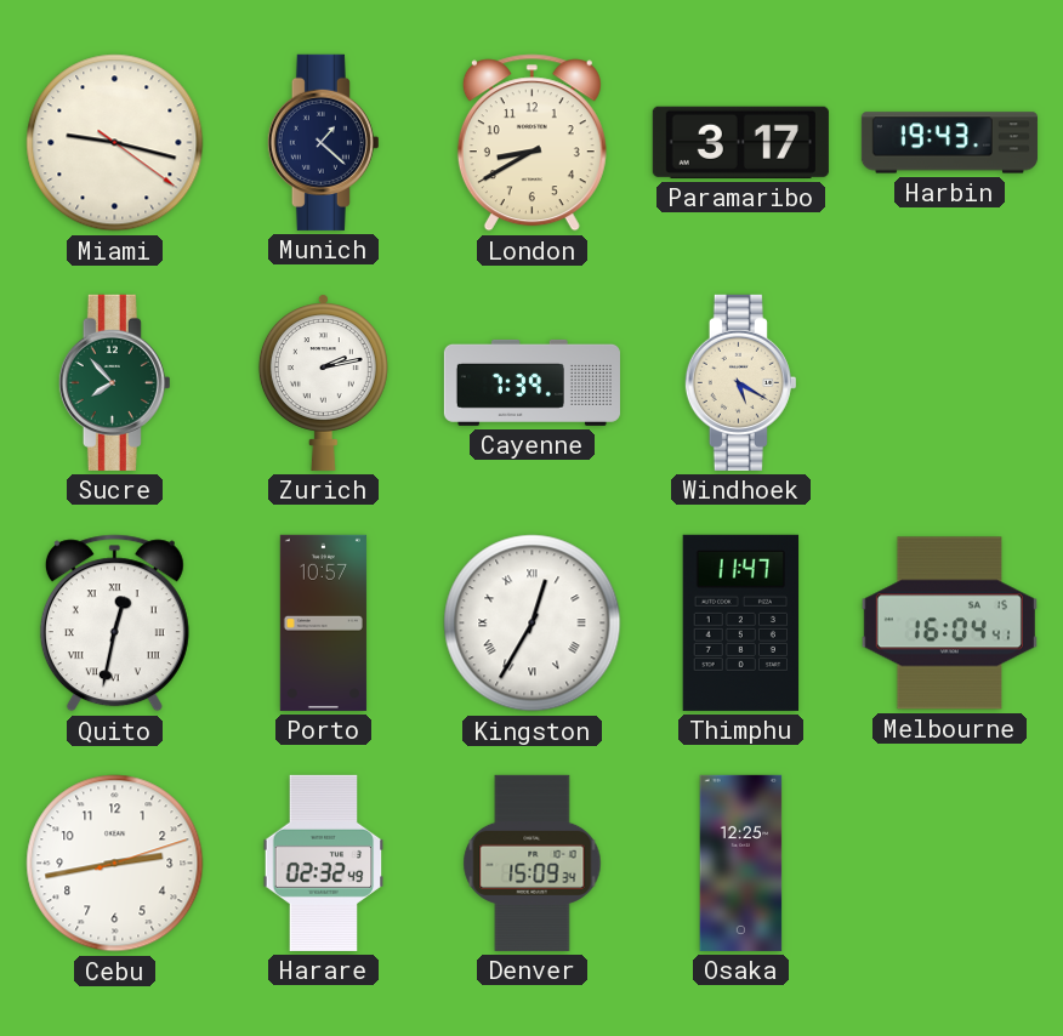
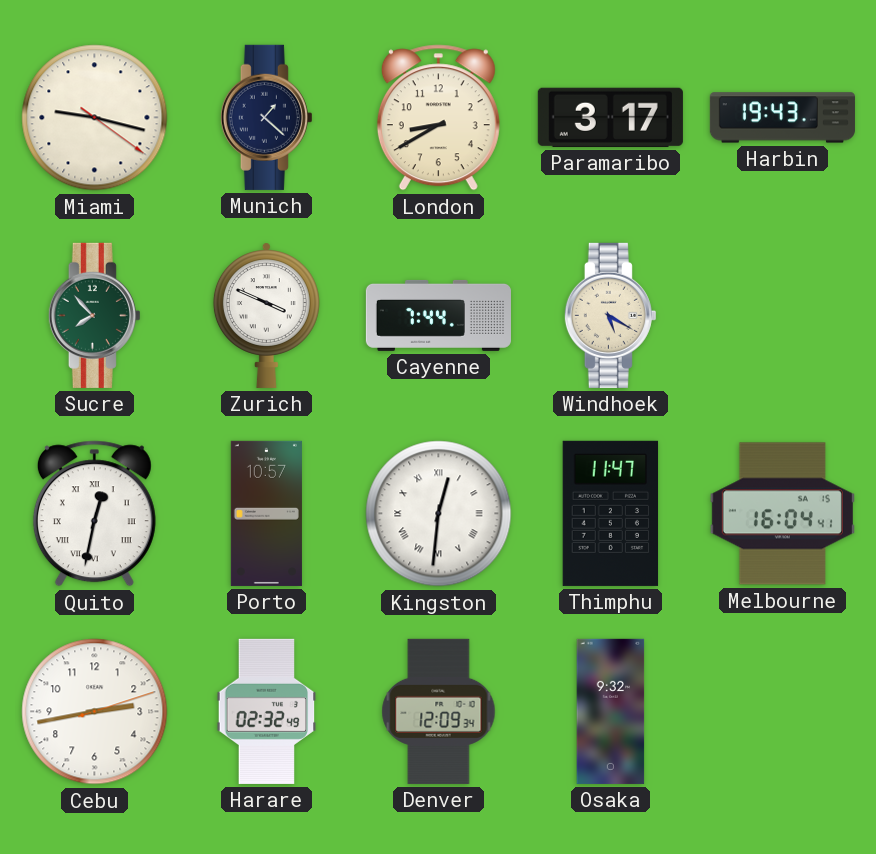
Zurich: 2:13 -> 3:49
Cayenne: 7:39 -> 7:44
Kingston: 12:35 -> 12:31
Denver: 15:09 -> 12:09
Osaka: 12:25 -> 9:32
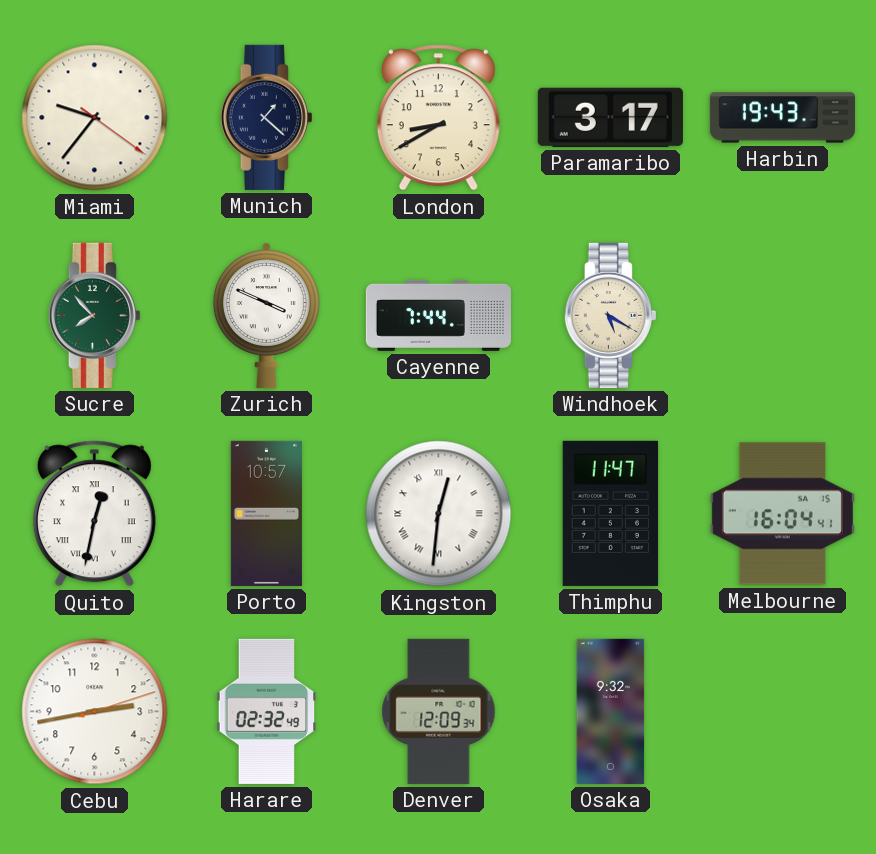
Miami: 9:17 -> 9:36
